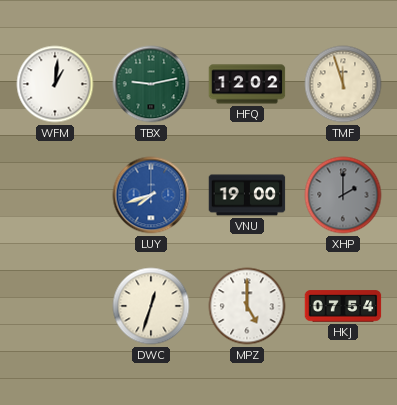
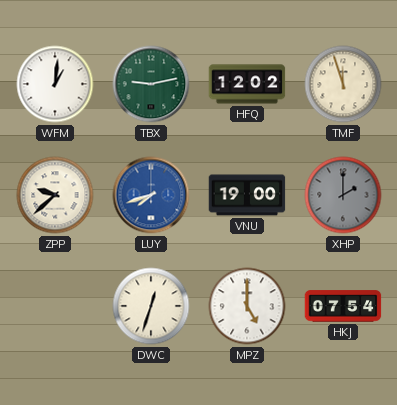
ZPP: none -> 9:38
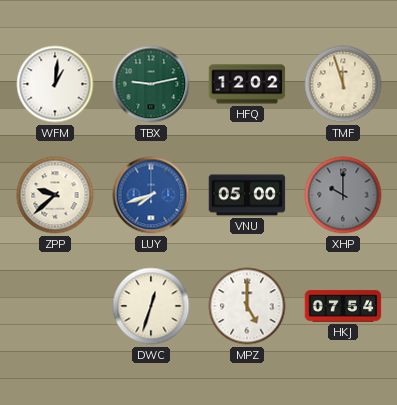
VNU: 19:00 -> 05:00
XHP: 2:00 -> 10:00
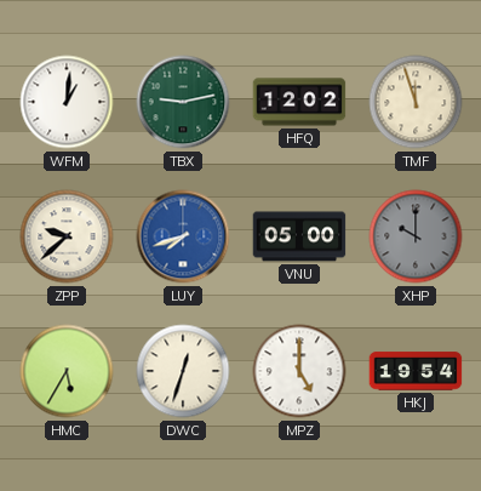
HMC: none -> 5:35
HKJ: 07:54 -> 19:54
